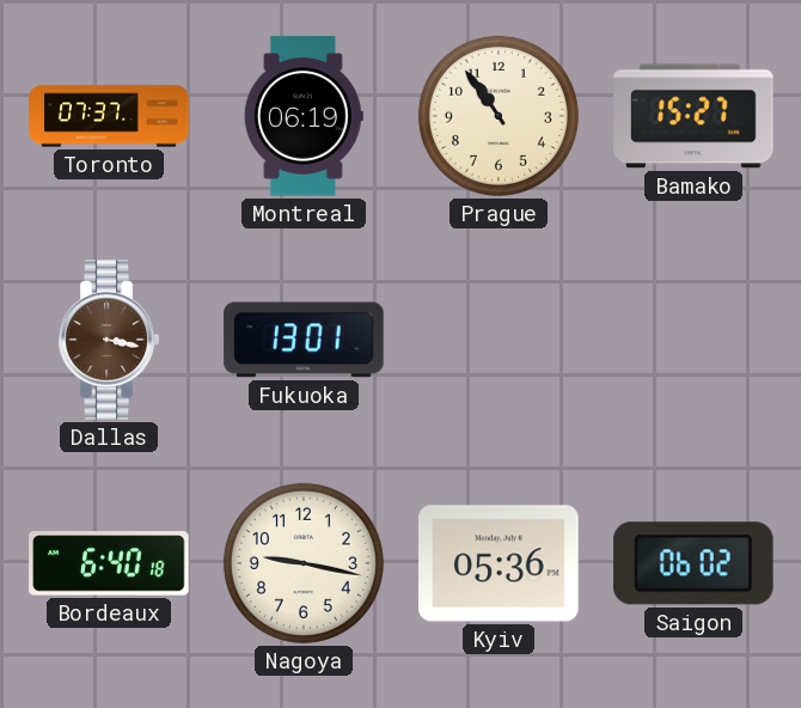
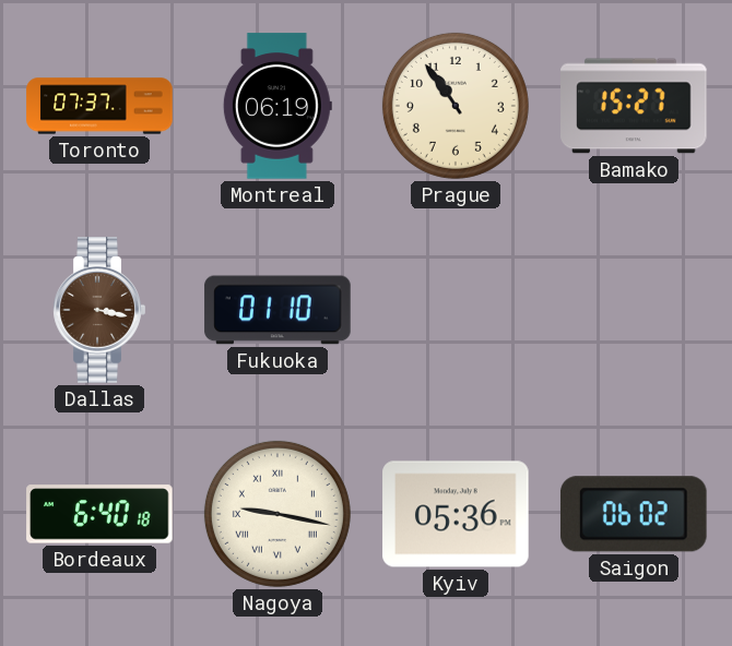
Fukuoka: 13:01 -> 01:10
Nagoya numerals: Arabic -> Roman
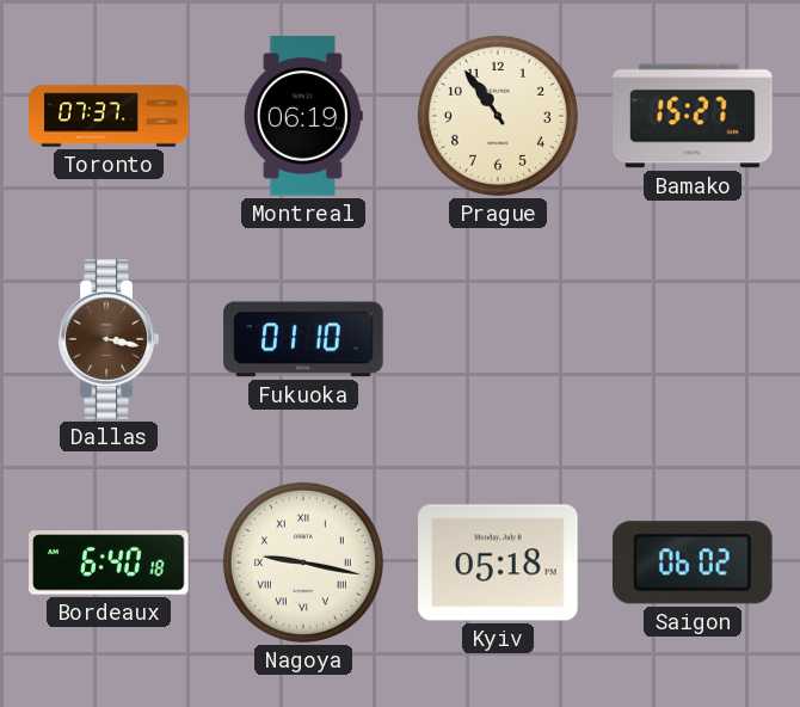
Kyiv: 05:36 -> 05:18
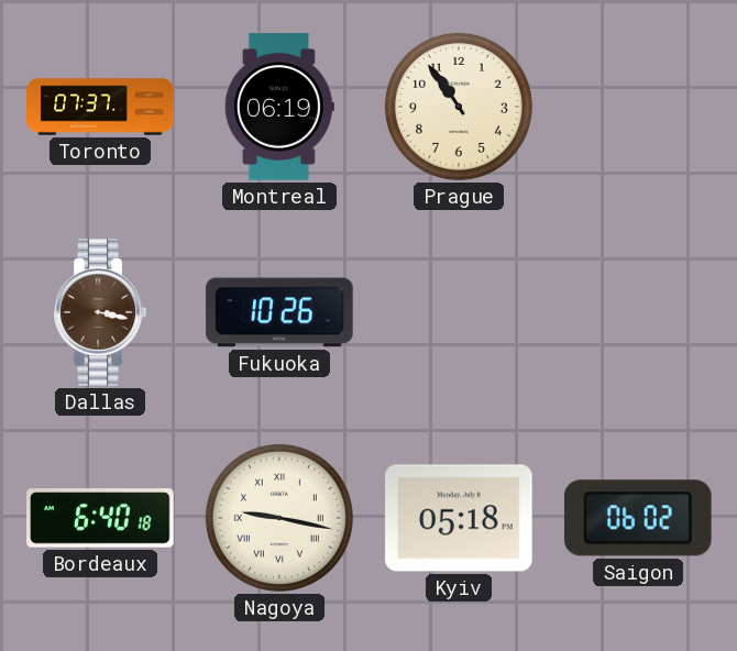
Bamako: 15:27 -> none
Fukuoka: 01:10 -> 10:26
